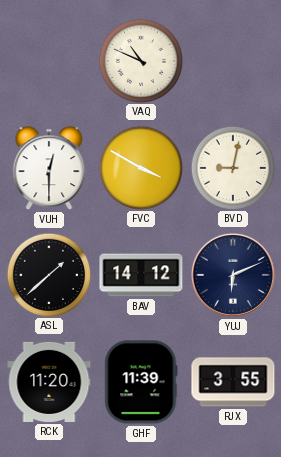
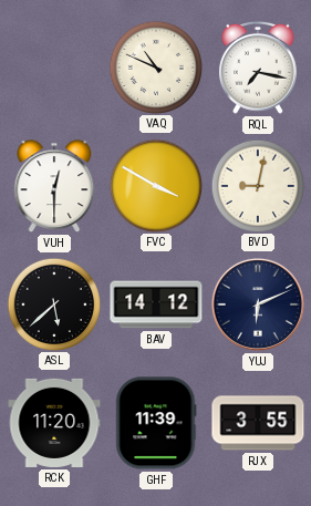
RQL: none -> 7:17
ASL: 1:38 -> 5:38
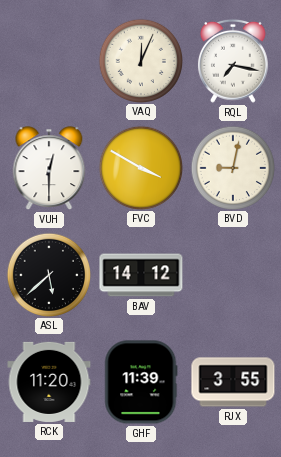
VAQ: 10:49 -> 12:04
YUJ: 6:11 -> none
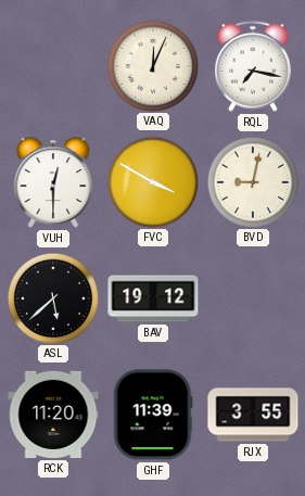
BAV: 14:12 -> 19:12
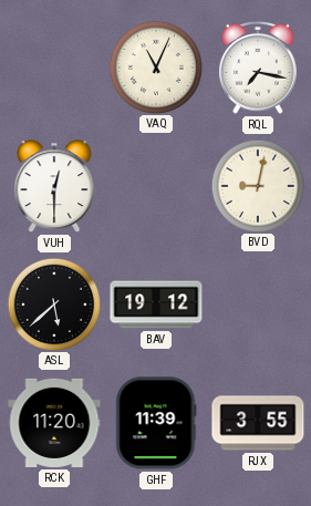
VAQ: 12:04 -> 11:04
FVC: 3:50 -> none
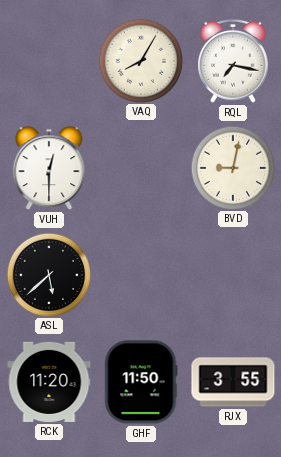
VAQ: 11:04 -> 8:05
BAV: 19:12 -> none
GHF: 11:39 -> 11:50
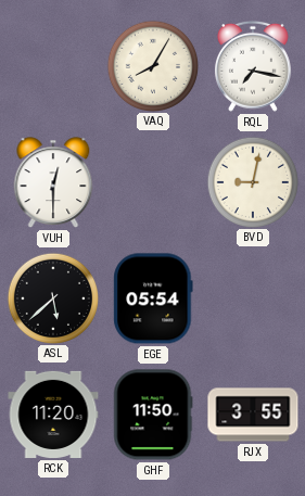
EGE: none -> 05:54
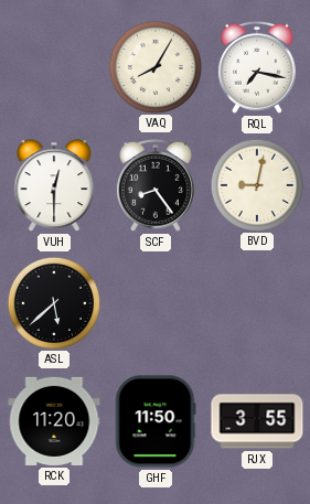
SCF: none -> 8:24
EGE: 05:54 -> none
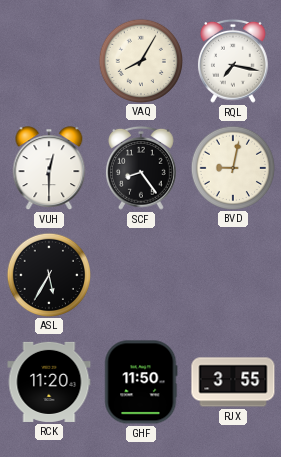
ASL: 5:38 -> 5:35
